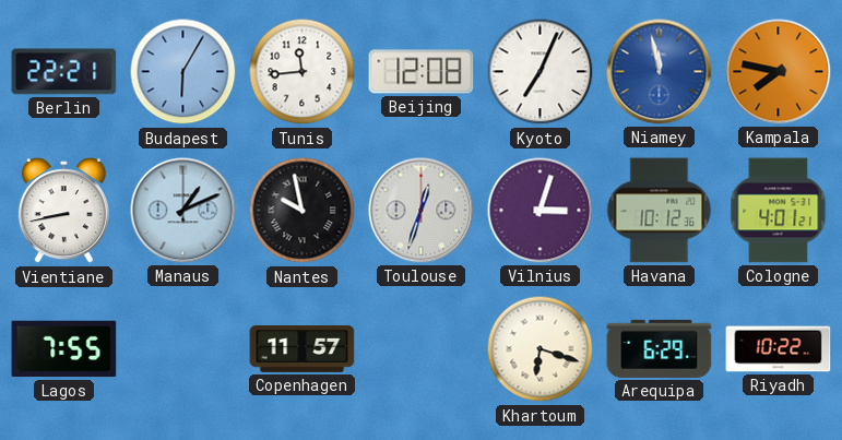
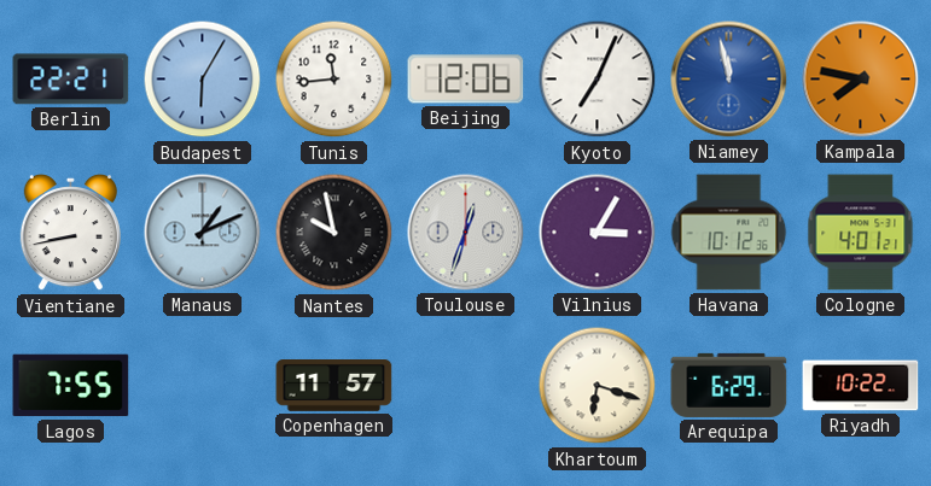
Beijing: 12:08 -> 12:06
Vilnius: 3:03 -> 3:05
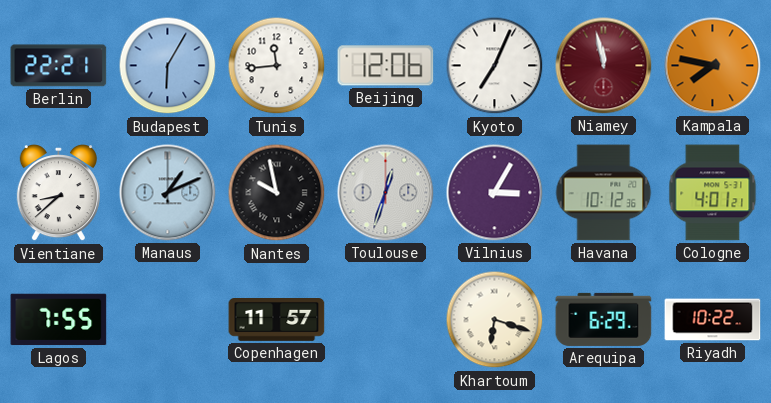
Niamey dial: blue -> burgundy
Vientiane: 8:43 -> 8:38
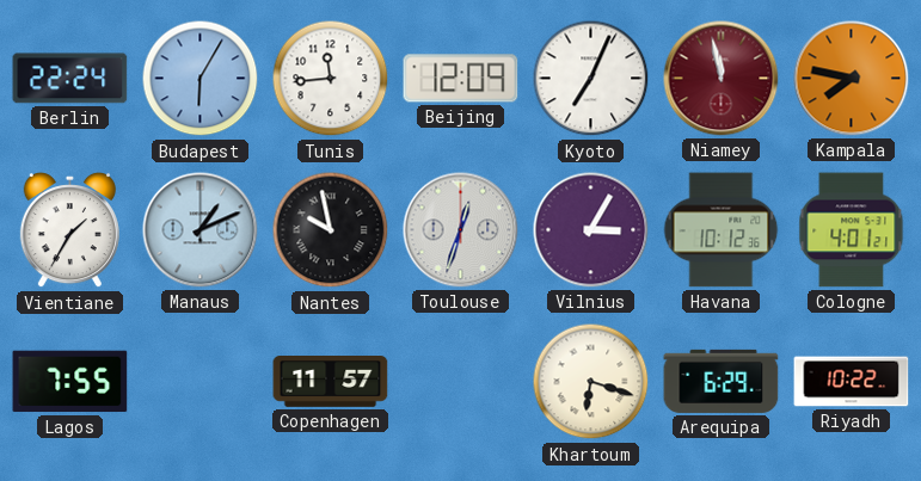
Berlin: 22:21 -> 22:24
Beijing: 12:06 -> 12:09
Vientiane: 8:38 -> 1:35
